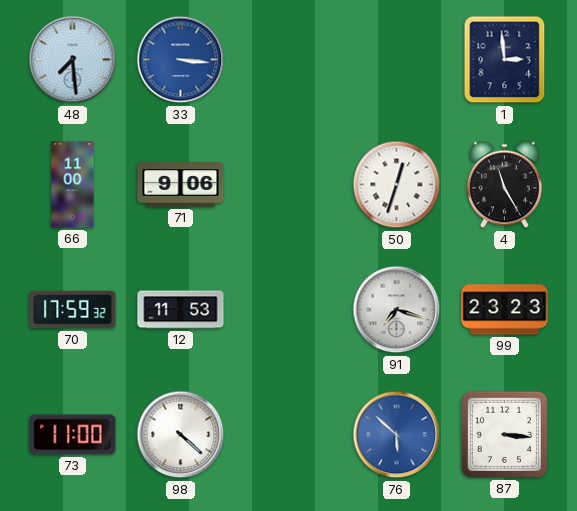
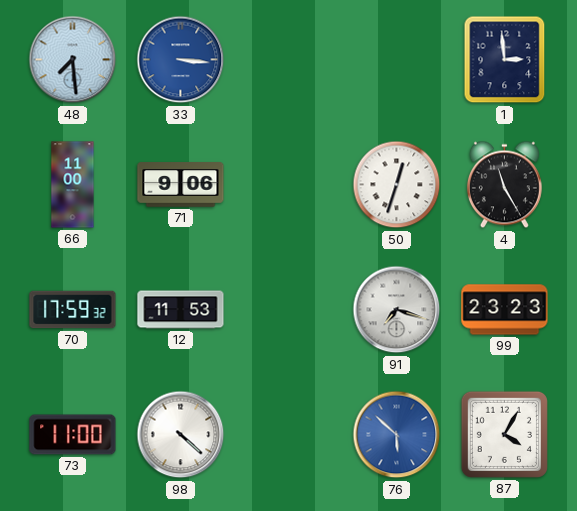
87: 3:16 -> 4:05
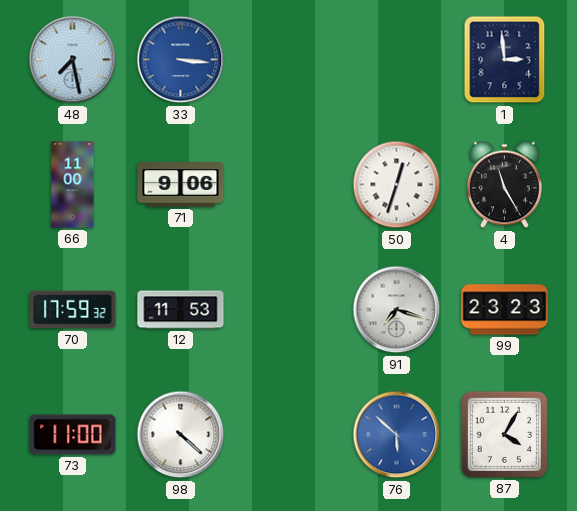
48: 7:29 -> 7:28
